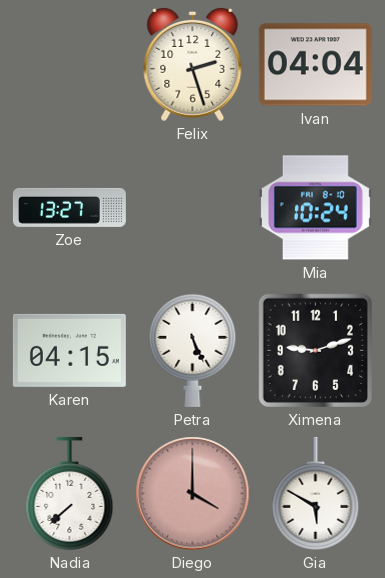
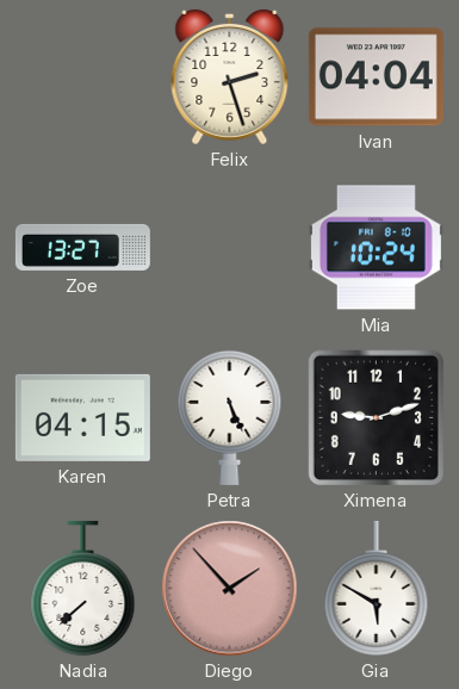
Diego: 4:00 -> 1:53
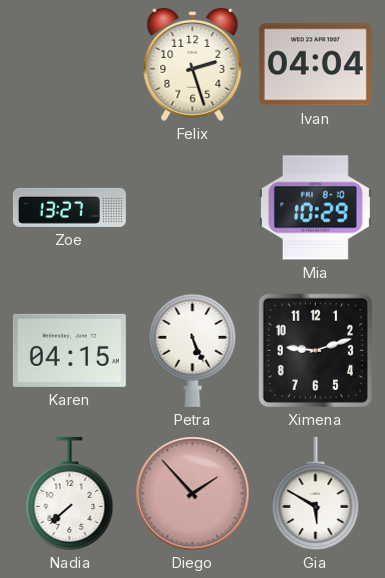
Mia: 10:24 -> 10:29
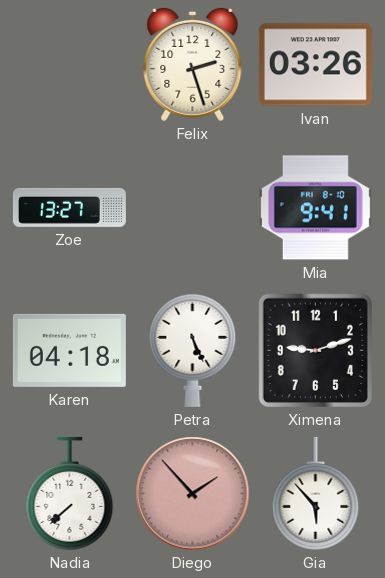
Ivan: 04:04 -> 03:26
Mia: 10:29 -> 9:41
Karen: 04:15 -> 04:18
Gia: 5:50 -> 5:53
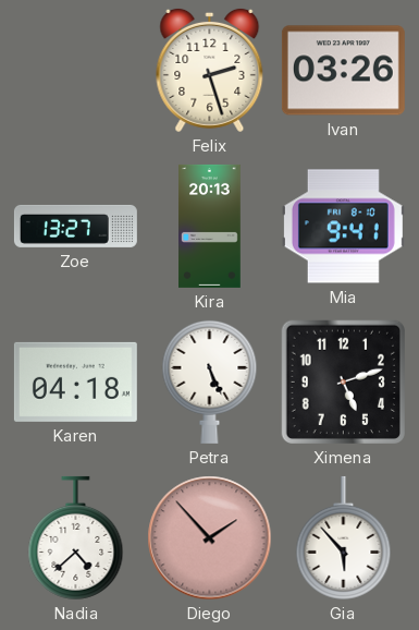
Kira: none -> 20:13
Ximena: 9:12 -> 5:12
Nadia: 7:38 -> 4:38
